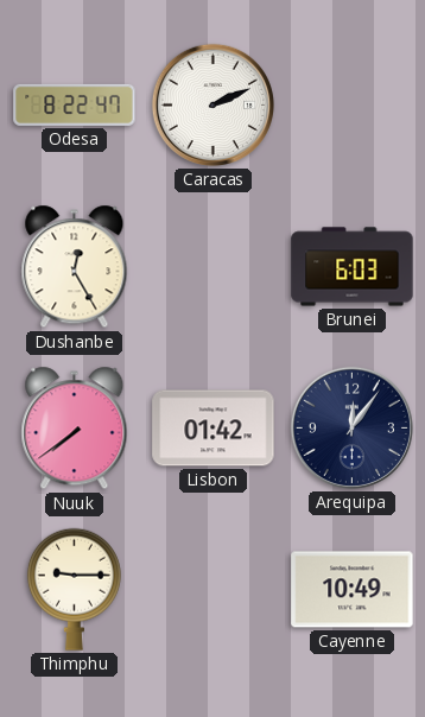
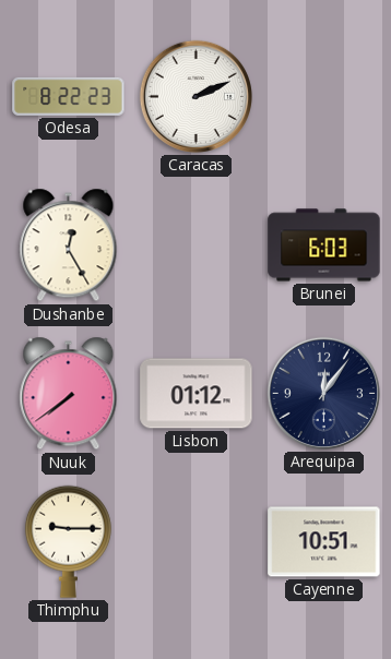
Odesa: 8:22:47 -> 8:22:23
Lisbon: 01:42 -> 01:12
Cayenne: 10:49 -> 10:51
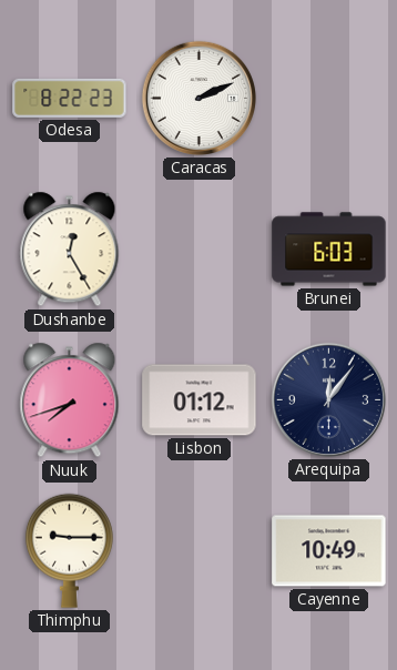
Nuuk: 7:39 -> 7:42
Cayenne: 10:51 -> 10:49
